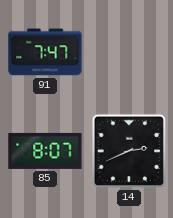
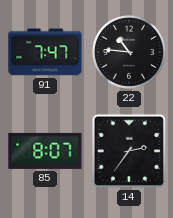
22: none -> 10:46
14: 2:41 -> 2:36
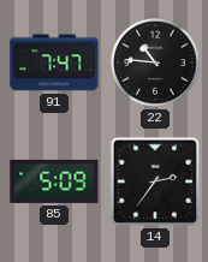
85: 8:07 -> 5:09
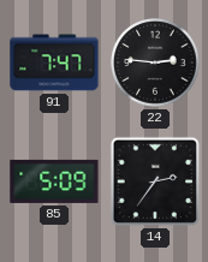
22: 10:46 -> 2:46
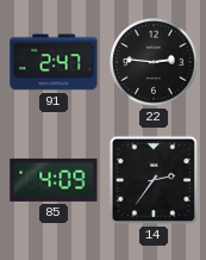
91: 7:47 -> 2:47
85: 5:09 -> 4:09
